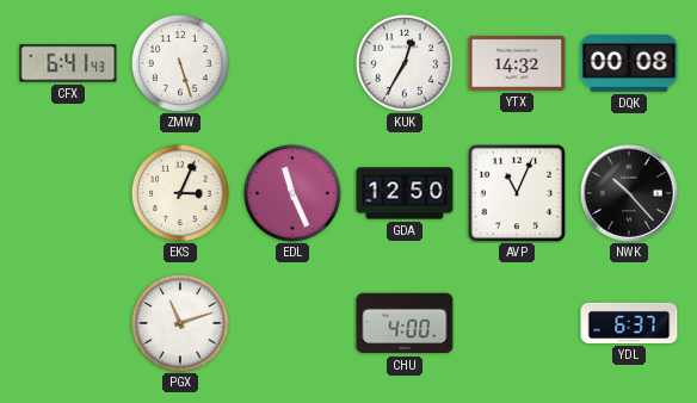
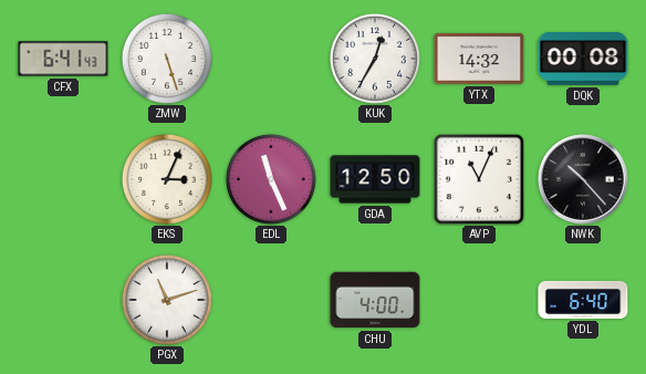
YDL: 6:37 -> 6:40
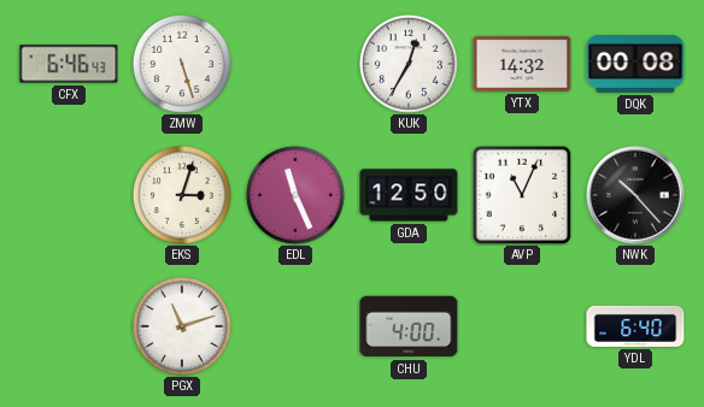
CFX: 6:41 -> 6:46
EKS: 3:04 -> 3:03
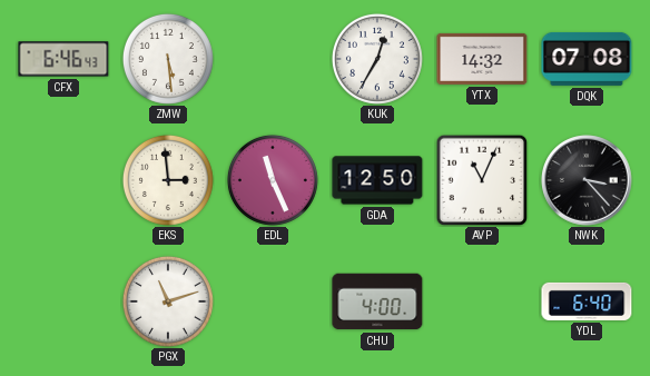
ZMW: 5:27 -> 5:29
DQK: 00:08 -> 07:08
EKS: 3:03 -> 2:59
NWK: 10:23 -> 3:23
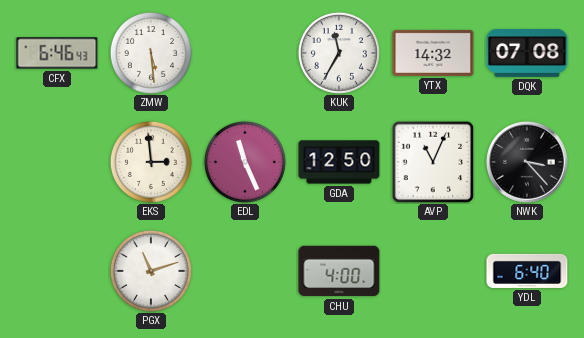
KUK: 12:35 -> 11:35
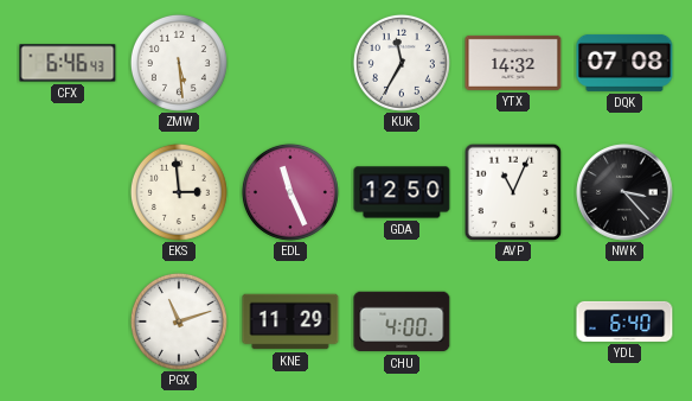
KNE: none -> 11:29
